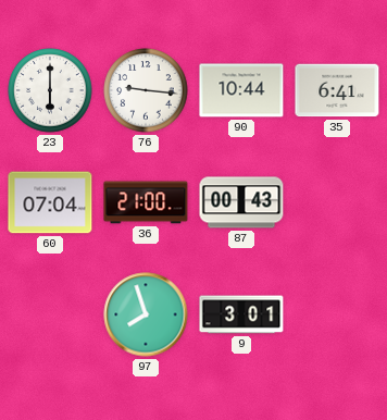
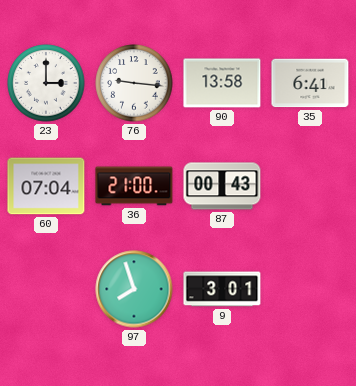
23: 6:00 -> 3:00
90: 10:44 -> 13:58
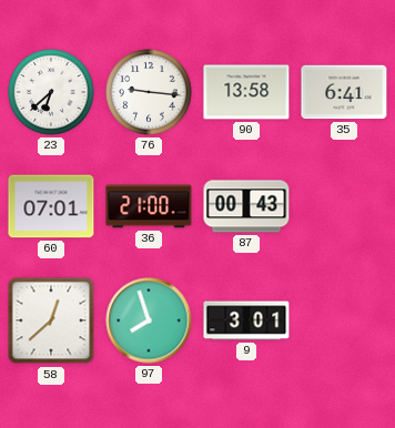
23: 3:00 -> 6:38
60: 07:04 -> 07:01
58: none -> 12:38
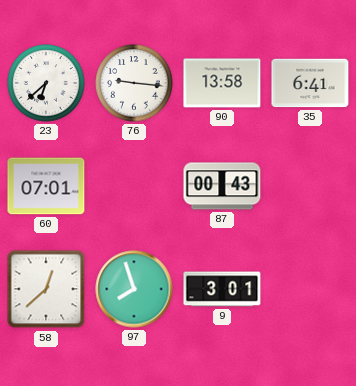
36: 21:00 -> none
